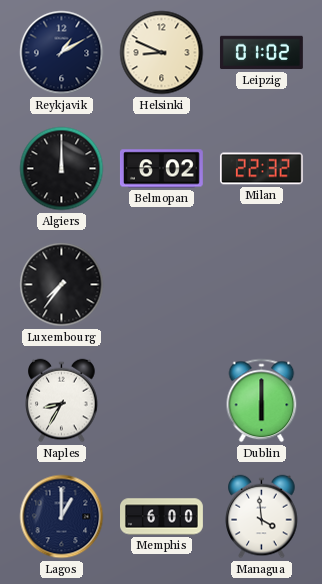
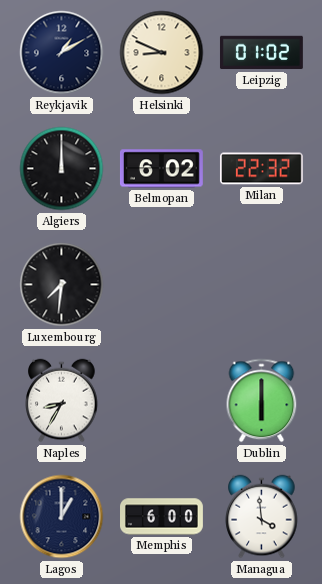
Luxembourg: 7:36 -> 7:31
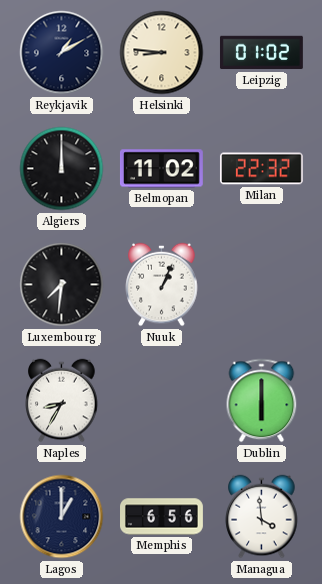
Helsinki: 8:49 -> 8:46
Belmopan: 6:02 -> 11:02
Nuuk: none -> 1:04
Memphis: 6:00 -> 6:56
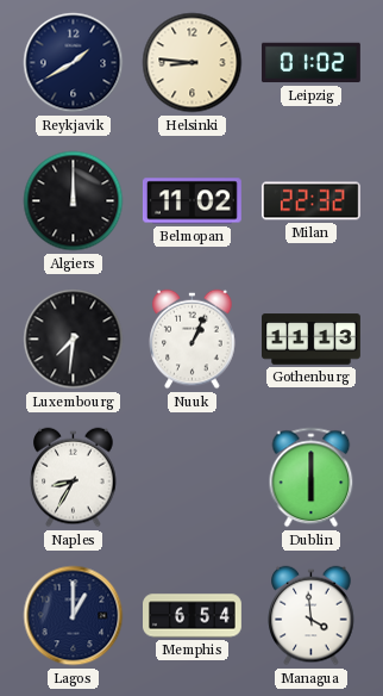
Reykjavik: 1:10 -> 1:40
Gothenburg: none -> 11:13
Memphis: 6:56 -> 6:54
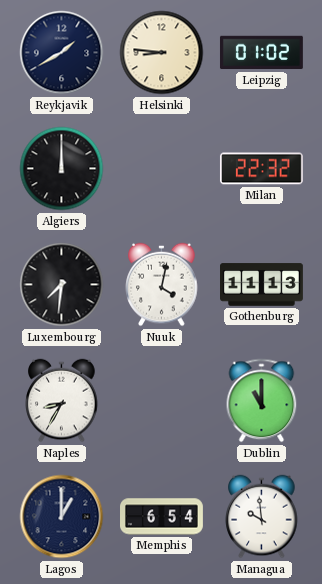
Belmopan: 11:02 -> none
Nuuk: 1:04 -> 4:02
Dublin: 6:00 -> 11:00
Managua: 3:59 -> 9:59
